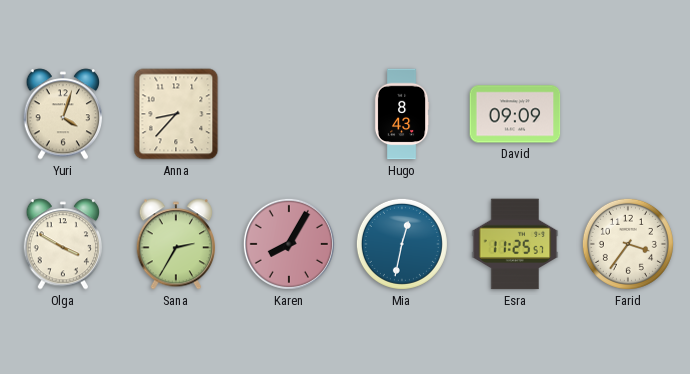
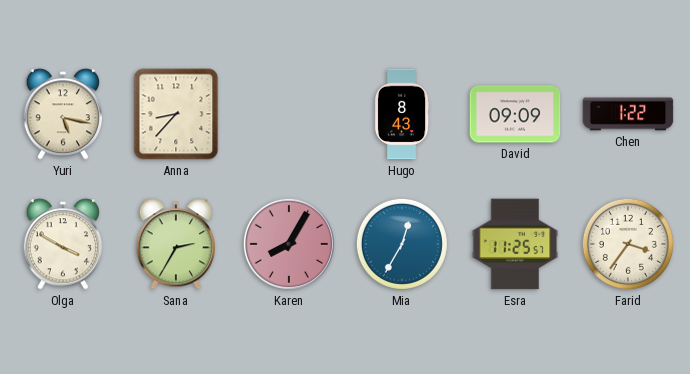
Yuri: 4:03 -> 5:17
Chen: none -> 1:22
Mia: 12:32 -> 12:35
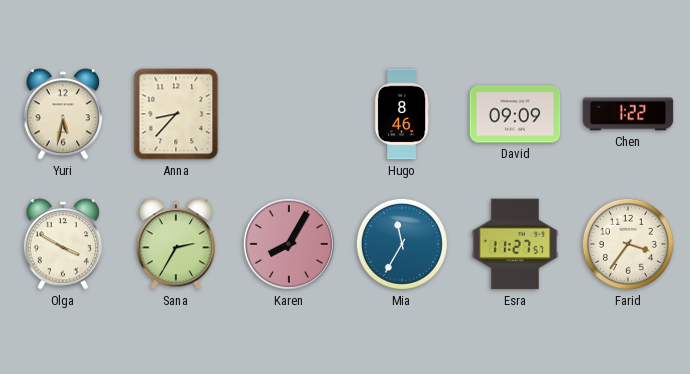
Yuri: 5:17 -> 5:32
Hugo: 8:43 -> 8:46
Mia: 12:35 -> 11:35
Esra: 11:25 -> 11:27
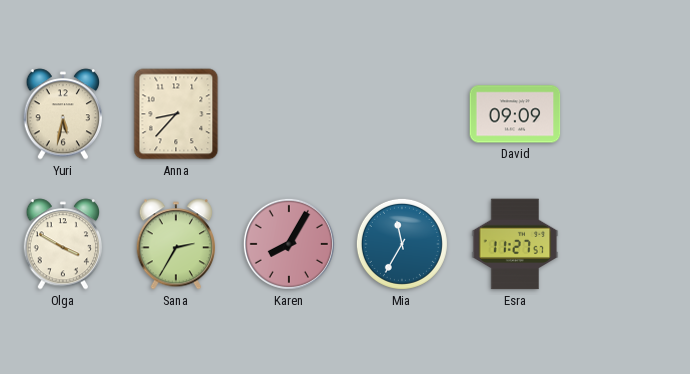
Hugo: 8:46 -> none
Chen: 1:22 -> none
Farid: 3:36 -> none
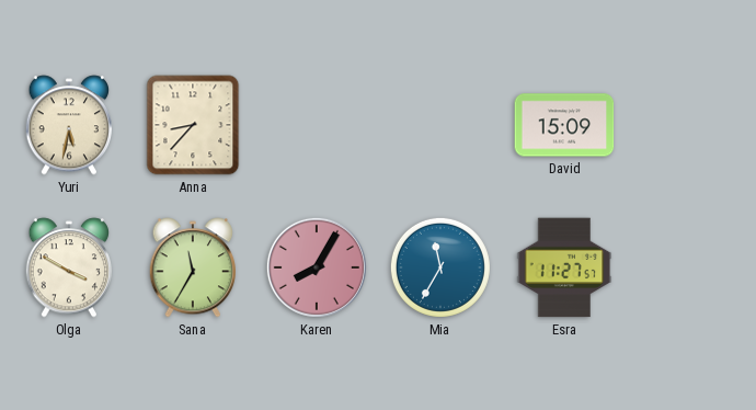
David: 09:09 -> 15:09
Sana: 2:35 -> 11:35
